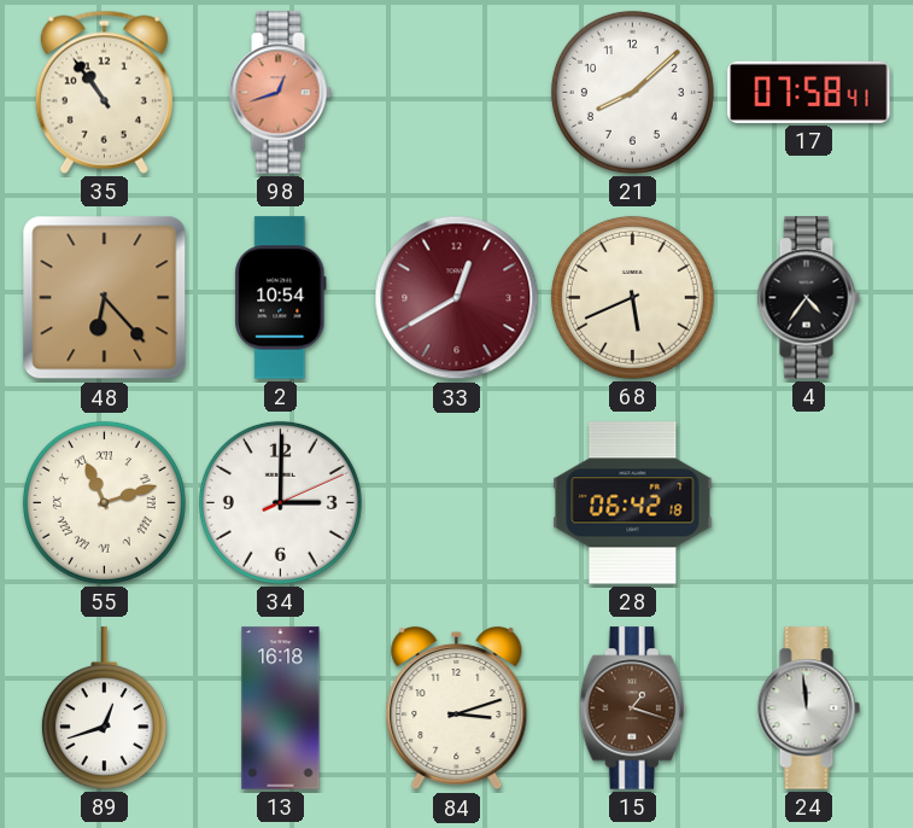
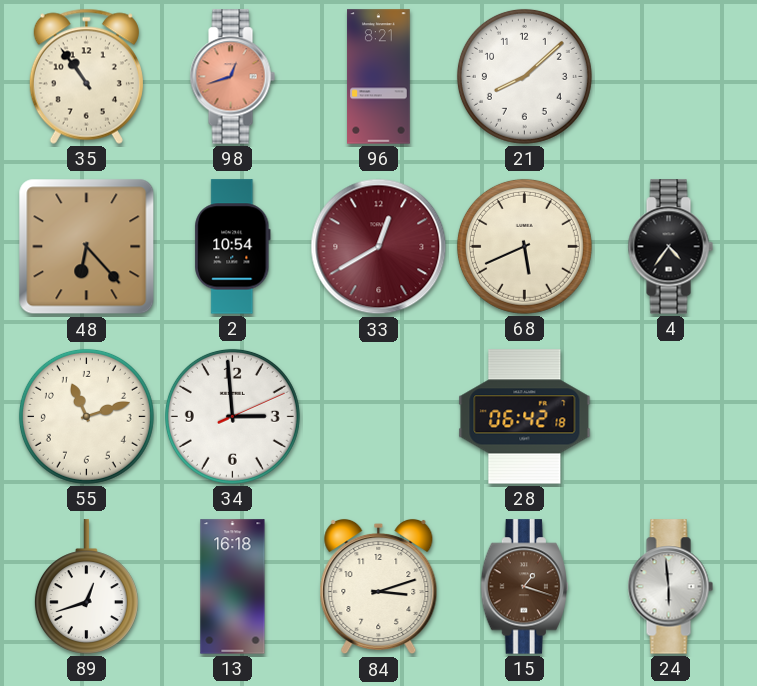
96: none -> 8:21
17: 07:58 -> none
55 numerals: Roman -> Arabic
34: 3:00 -> 2:59
24: 11:59 -> 5:59
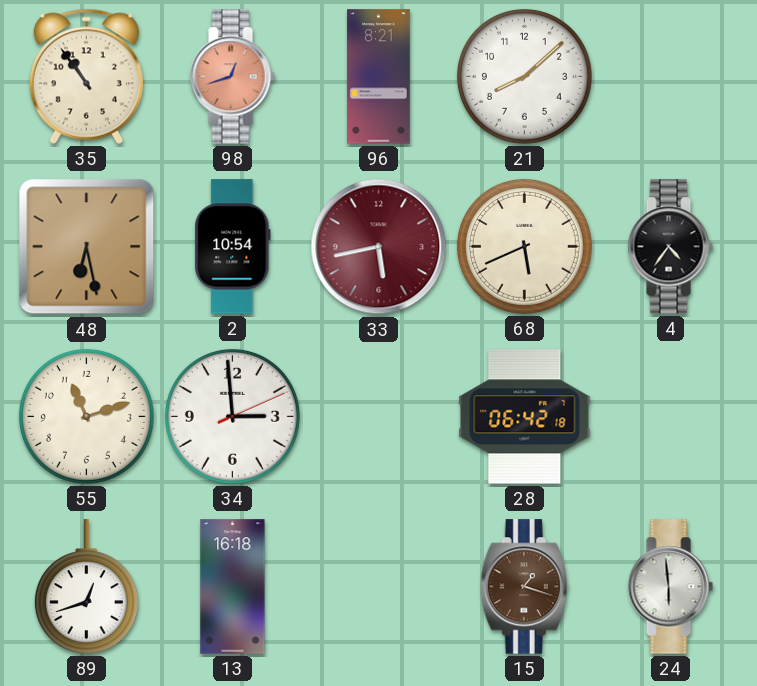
48: 6:23 -> 6:28
33: 12:40 -> 5:43
84: 3:12 -> none
